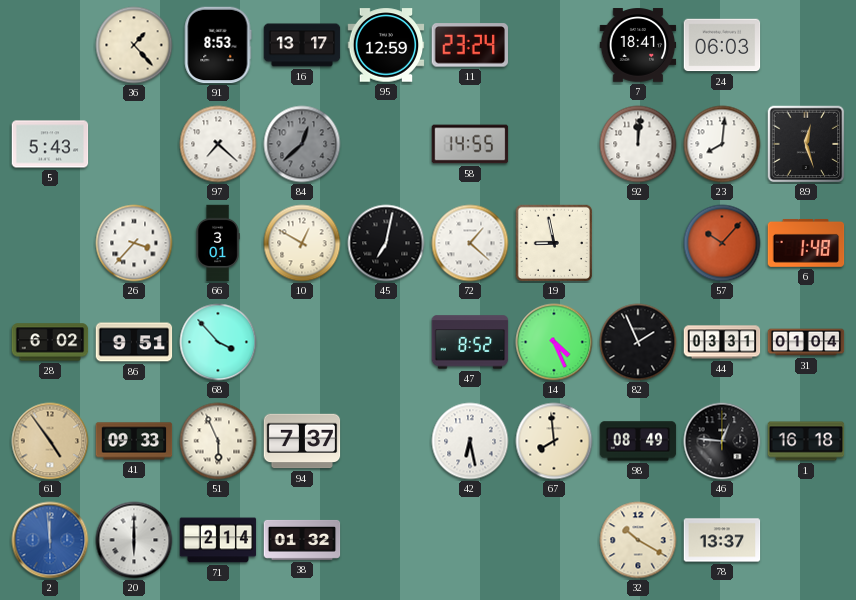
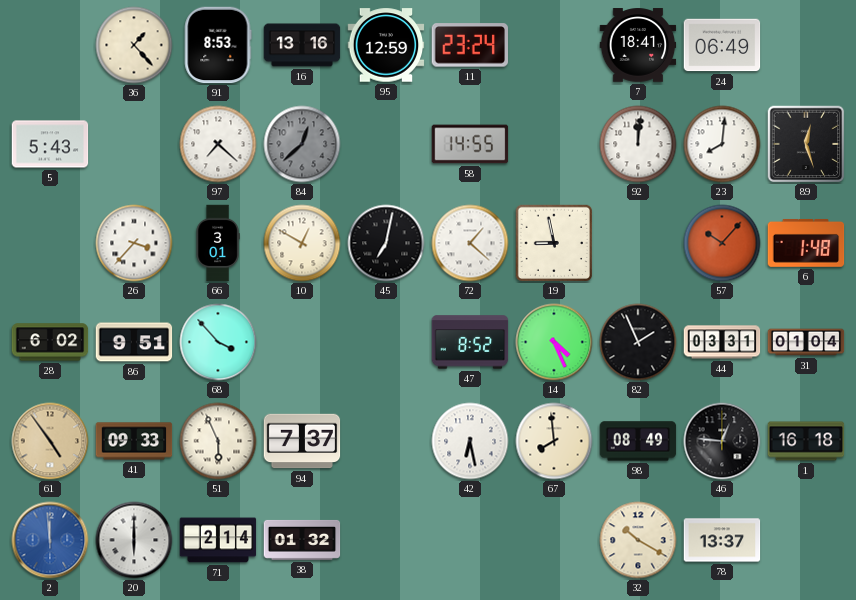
16: 13:17 -> 13:16
24: 06:03 -> 06:49
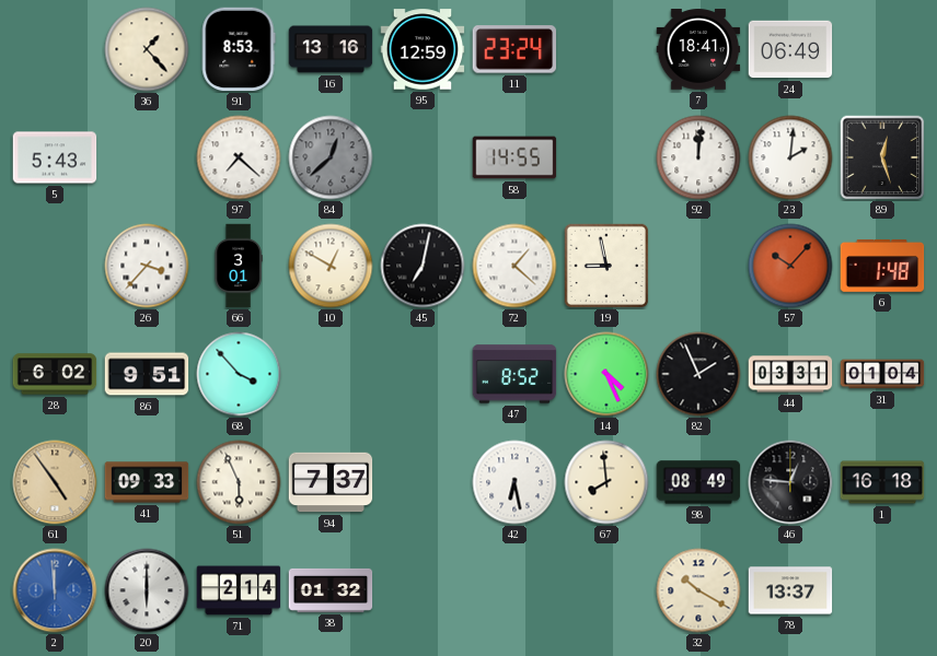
23: 8:01 -> 2:01
